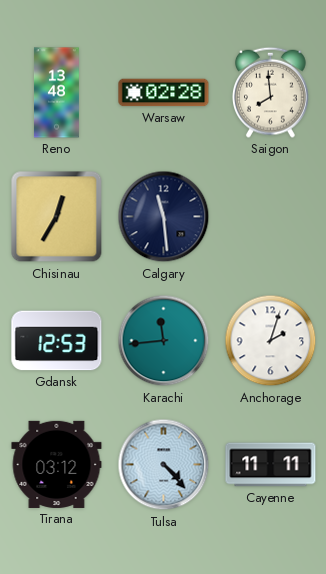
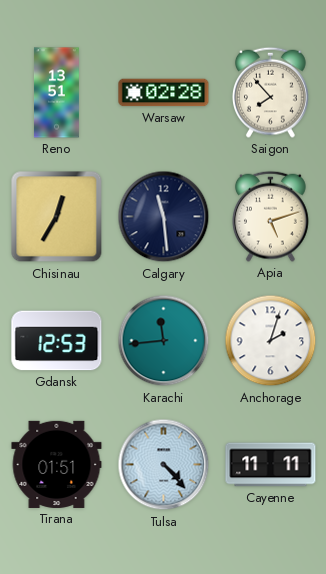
Reno: 13:48 -> 13:51
Saigon: 7:59 -> 7:53
Apia: none -> 5:12
Tirana: 03:12 -> 01:51
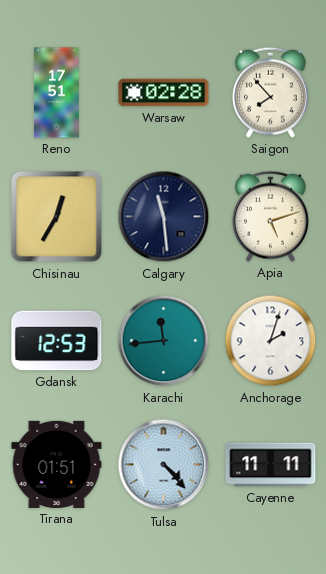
Reno: 13:51 -> 17:51
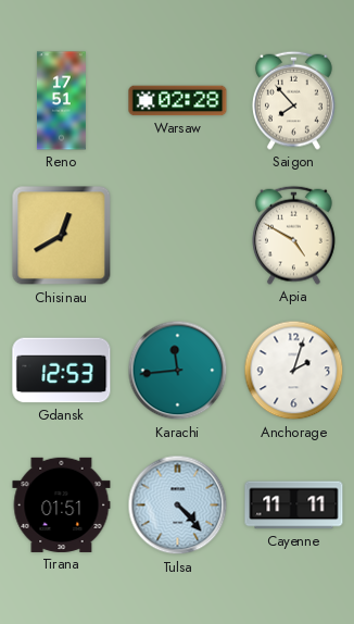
Chisinau: 12:35 -> 12:40
Calgary: 11:29 -> none
Apia: 5:12 -> 4:50
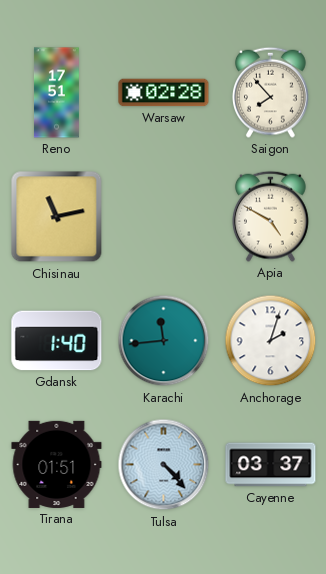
Chisinau: 12:40 -> 11:13
Gdansk: 12:53 -> 1:40
Cayenne: 11:11 -> 03:37
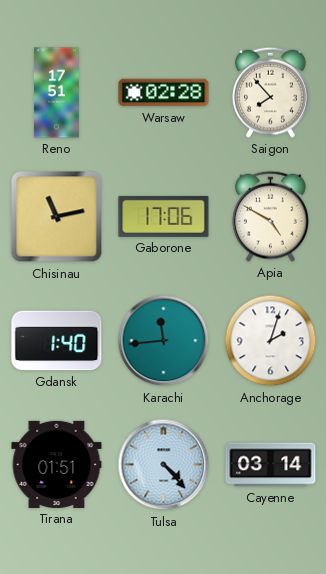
Gaborone: none -> 17:06
Cayenne: 03:37 -> 03:14
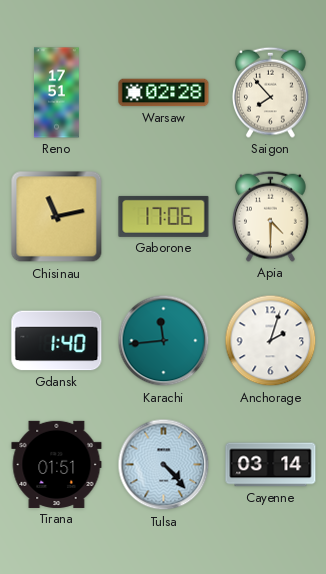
Apia: 4:50 -> 4:30
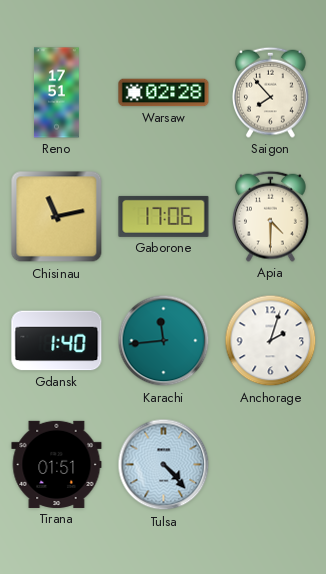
Cayenne: 03:14 -> none
